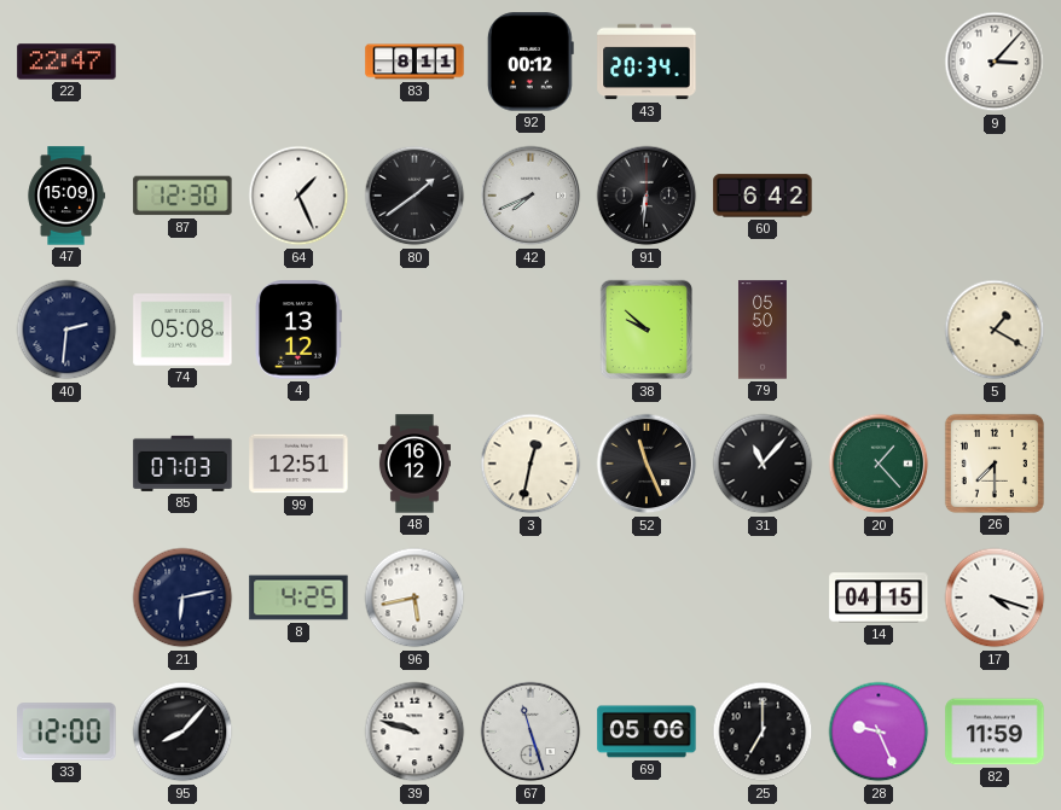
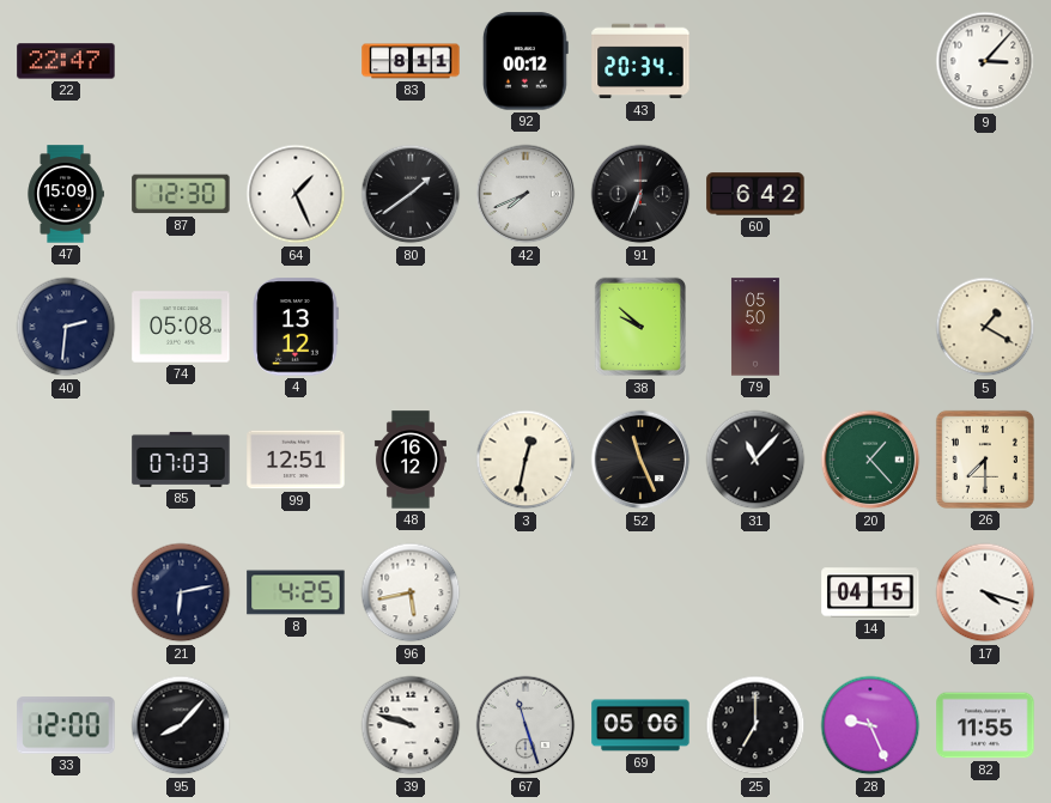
91: 6:31 -> 6:34
82: 11:59 -> 11:55
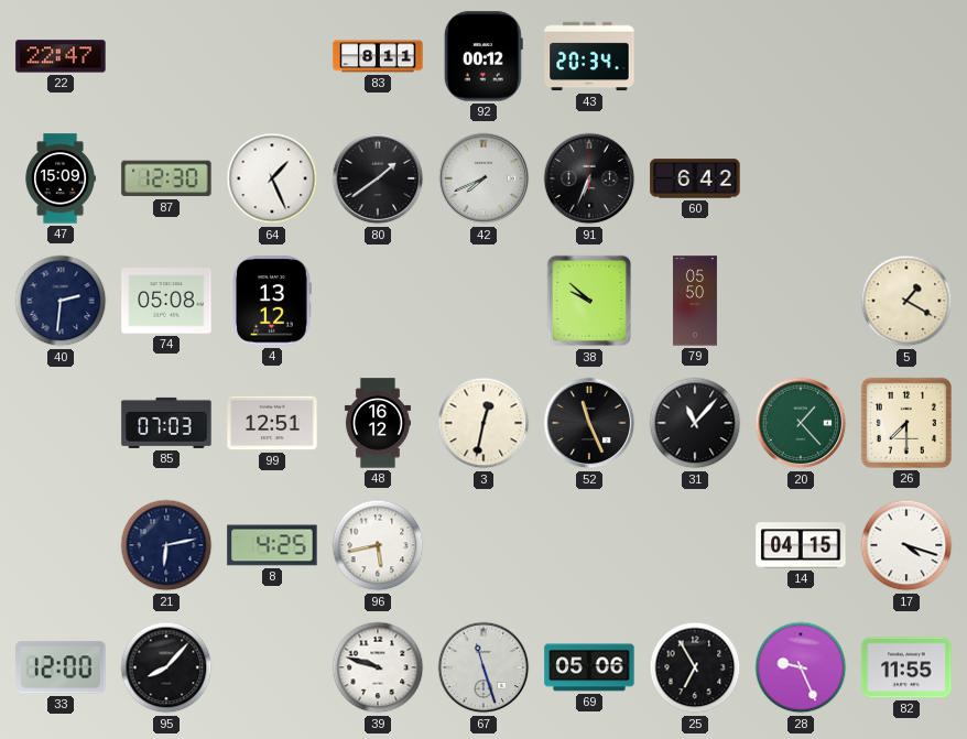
9: 3:07 -> none
25: 7:00 -> 6:55
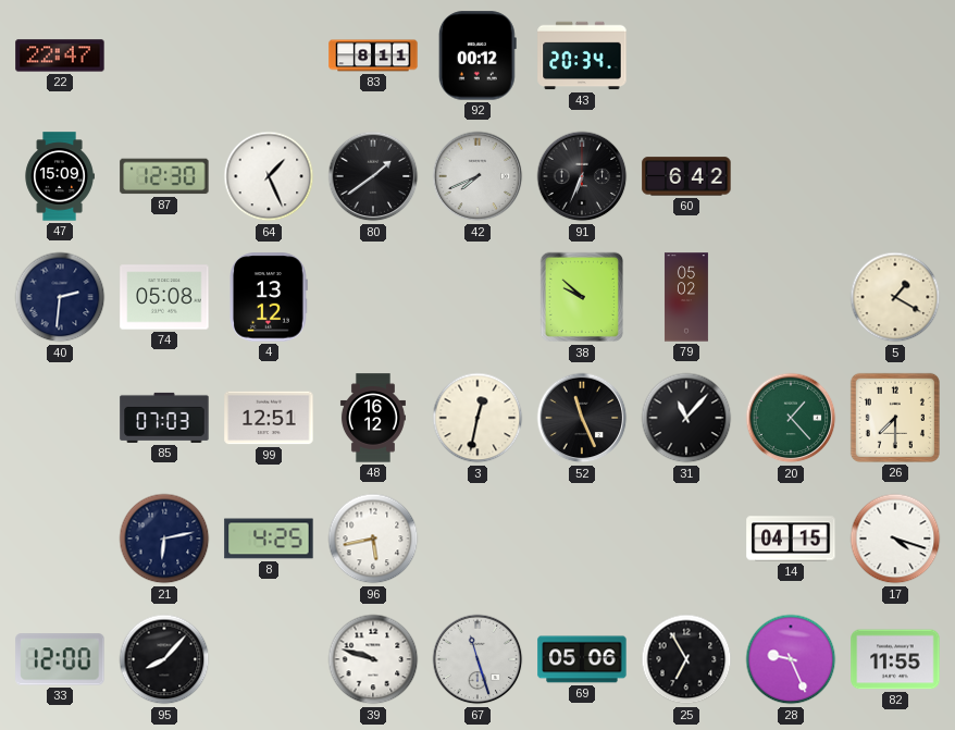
79: 05:50 -> 05:02
